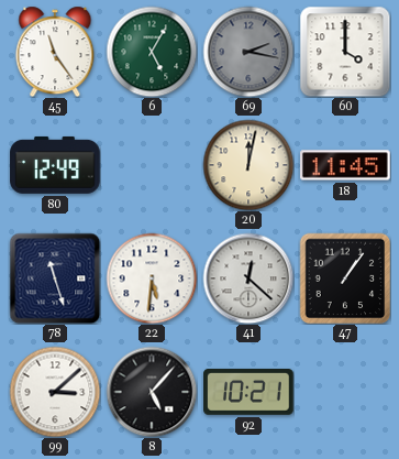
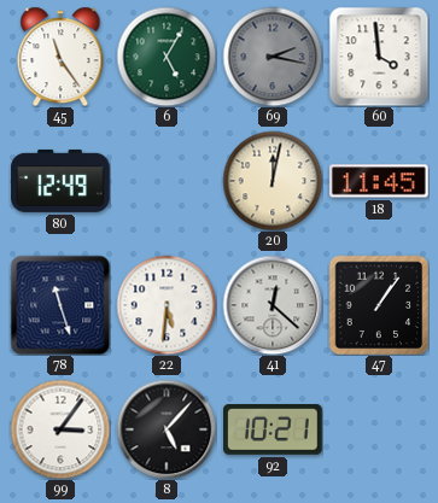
60: 4:00 -> 3:59
99: 3:08 -> 3:06
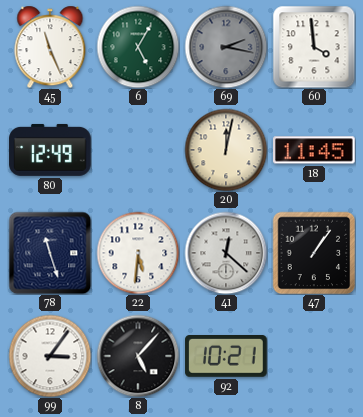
45: 11:24 -> 11:26
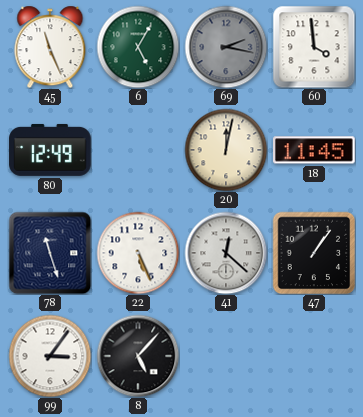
22: 5:31 -> 5:26
92: 10:21 -> none
